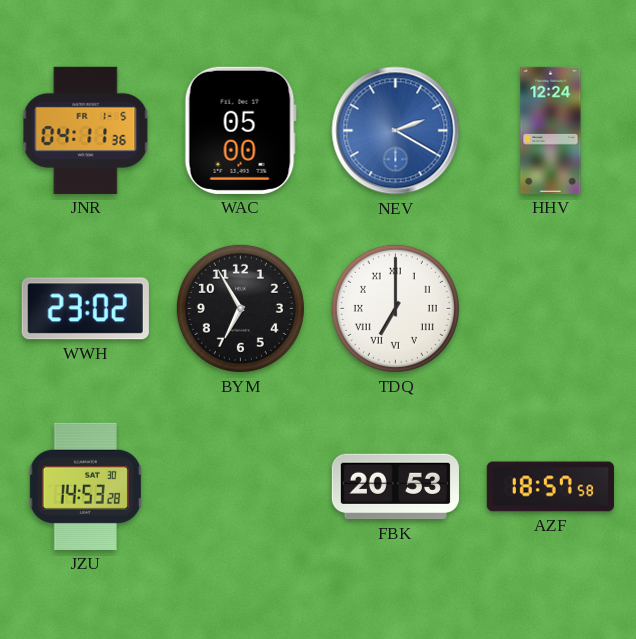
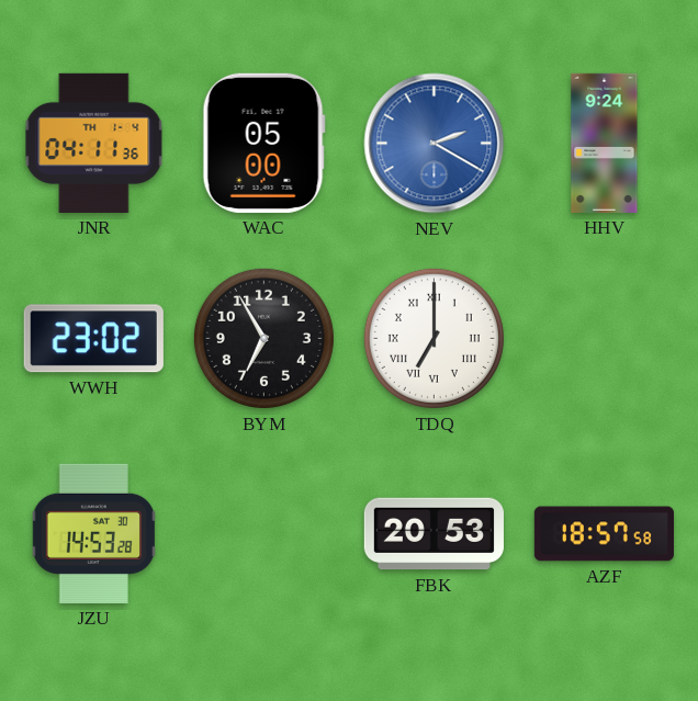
JNR date: FR 1-5 -> TH 1-4
HHV: 12:24 -> 9:24
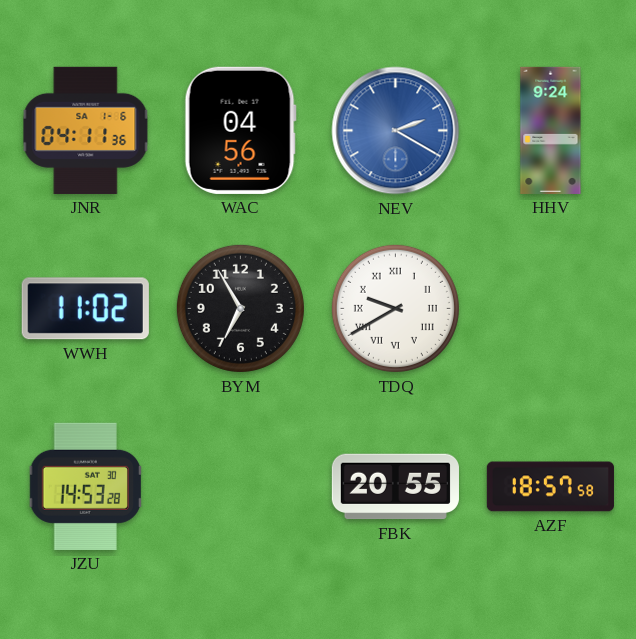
JNR date: TH 1-4 -> SA 1-6
WAC: 05:00 -> 04:56
WWH: 23:02 -> 11:02
TDQ: 7:00 -> 9:40
FBK: 20:53 -> 20:55
